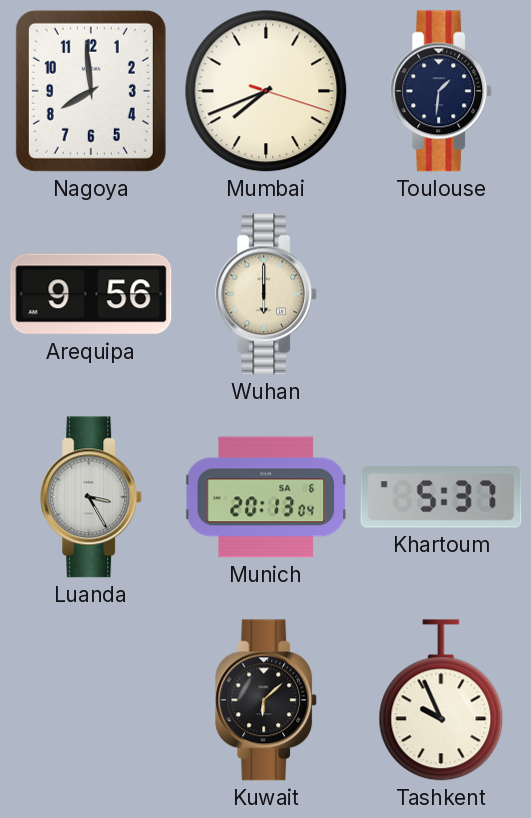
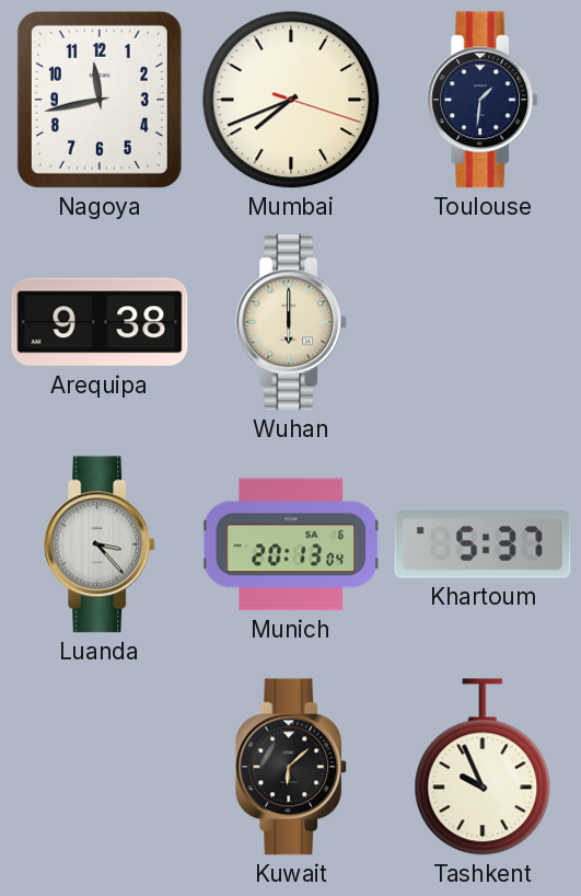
Nagoya: 7:59 -> 11:43
Arequipa: 9:56 -> 9:38
Luanda: 3:25 -> 3:23
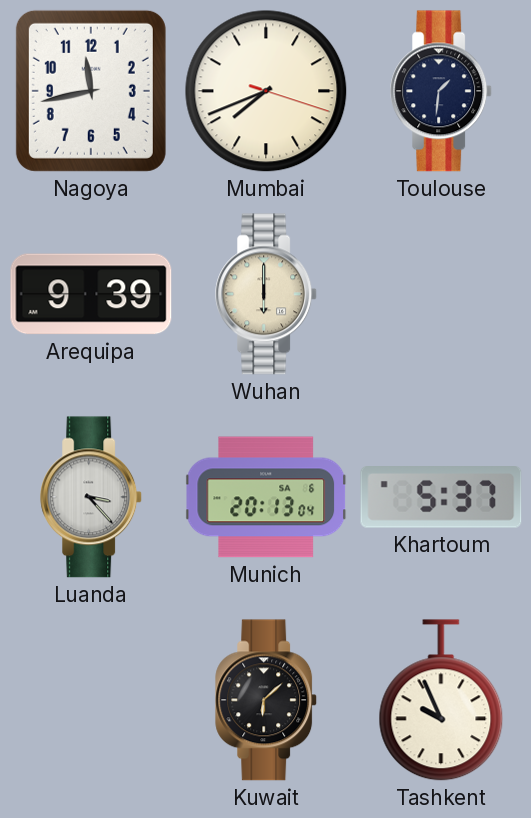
Arequipa: 9:38 -> 9:39
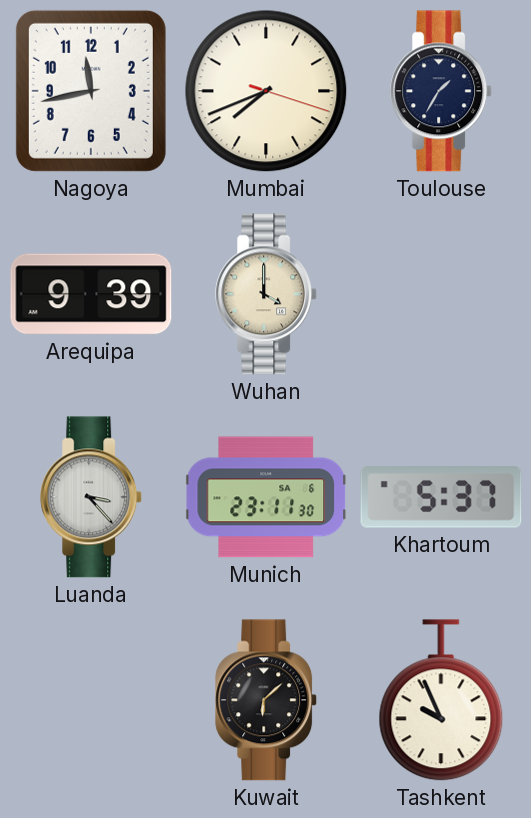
Toulouse: 1:31 -> 1:35
Wuhan: 6:00 -> 4:00
Munich: 20:13 -> 23:11
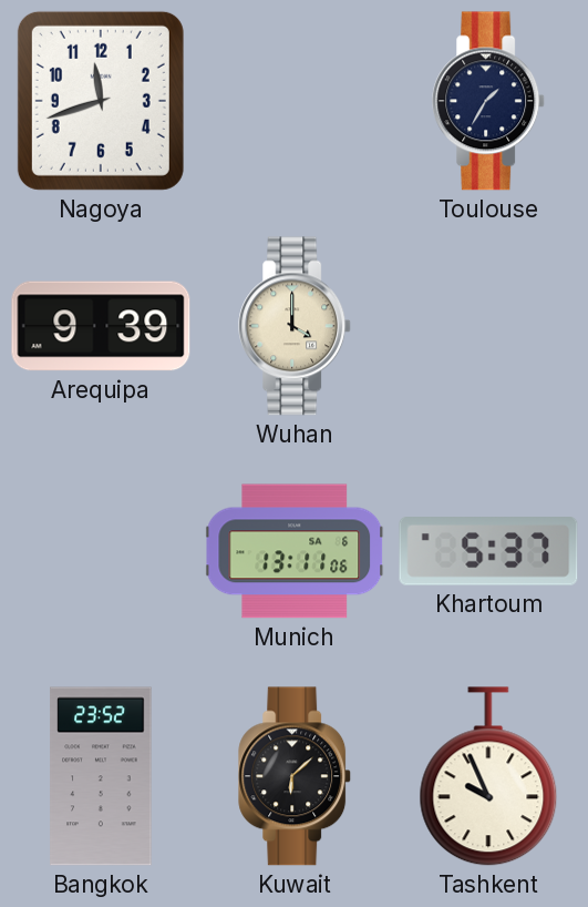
Nagoya: 11:43 -> 11:42
Mumbai: 7:41 -> none
Luanda: 3:23 -> none
Munich: 23:11 -> 13:11
Bangkok: none -> 23:52
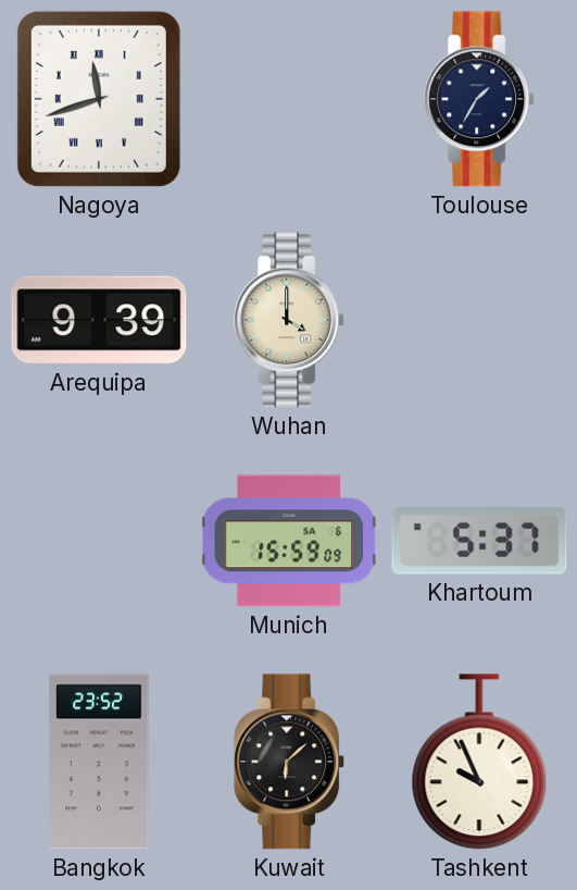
Nagoya numerals: Arabic -> Roman
Munich: 13:11 -> 15:59
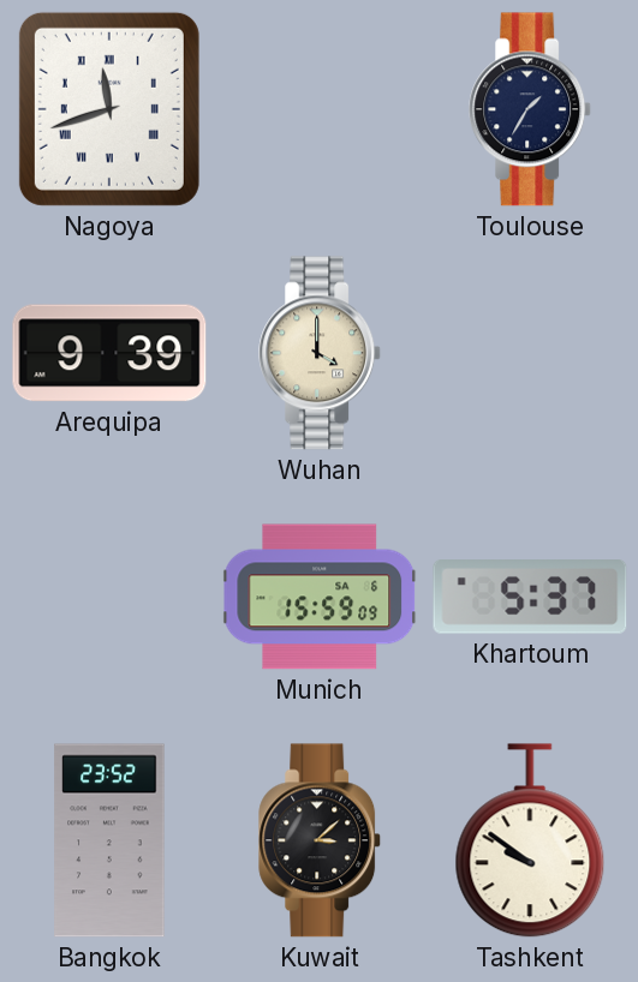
Kuwait: 6:08 -> 3:08
Tashkent: 9:56 -> 9:51
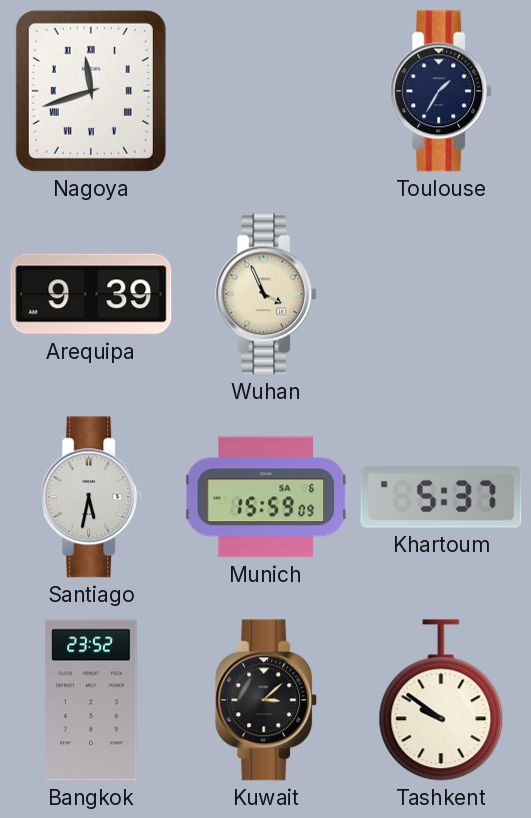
Wuhan: 4:00 -> 3:56
Santiago: none -> 5:32
